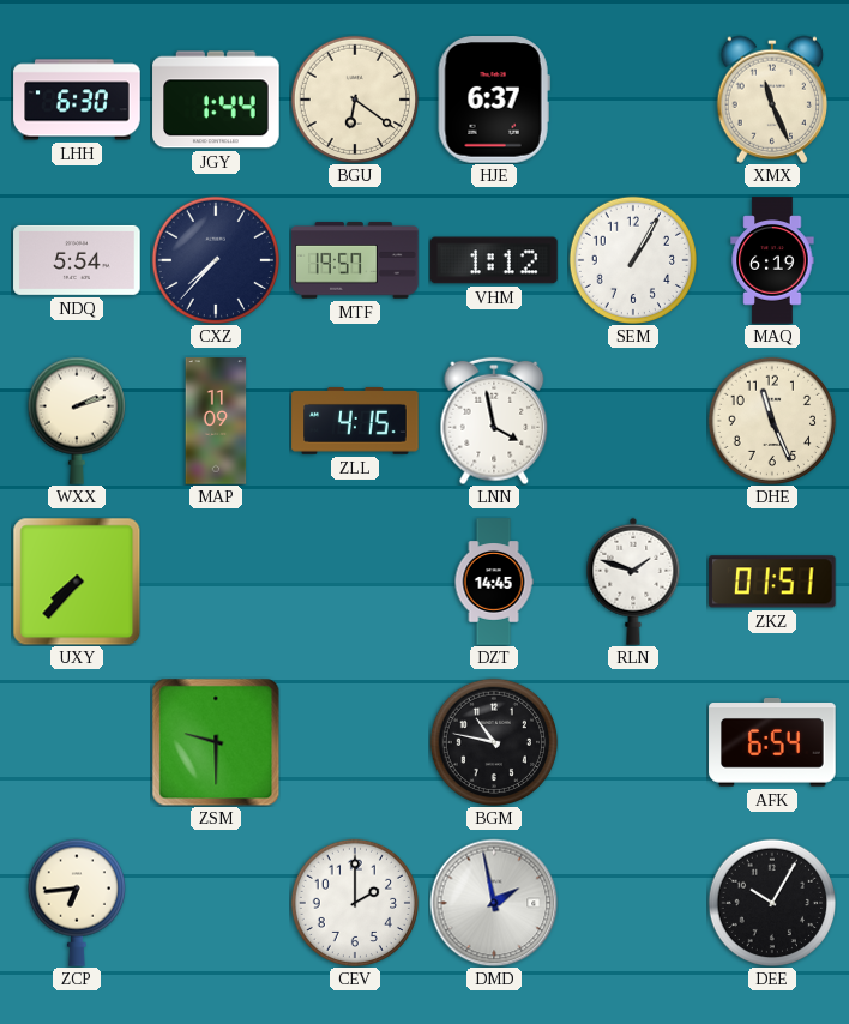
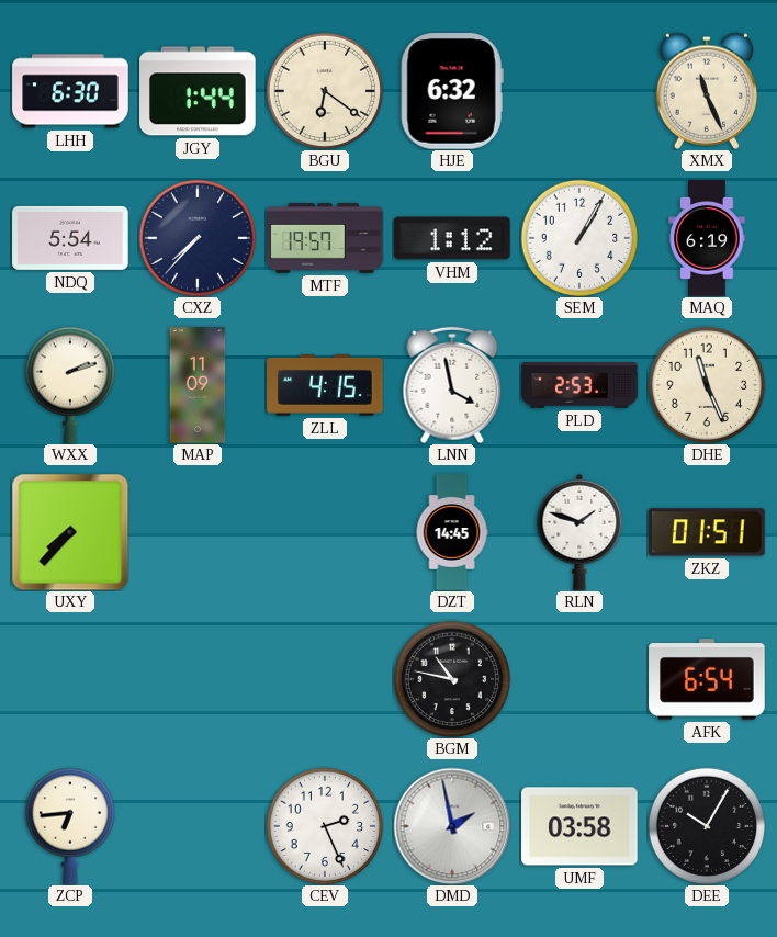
HJE: 6:37 -> 6:32
PLD: none -> 2:53
ZSM: 9:30 -> none
CEV: 2:00 -> 2:26
UMF: none -> 03:58
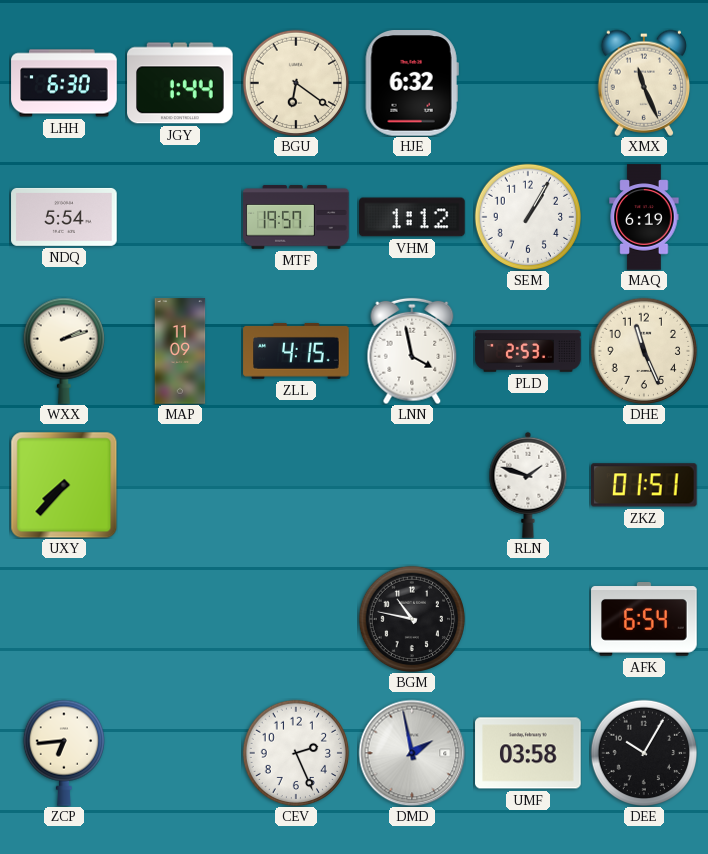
CXZ: 7:37 -> none
DZT: 14:45 -> none
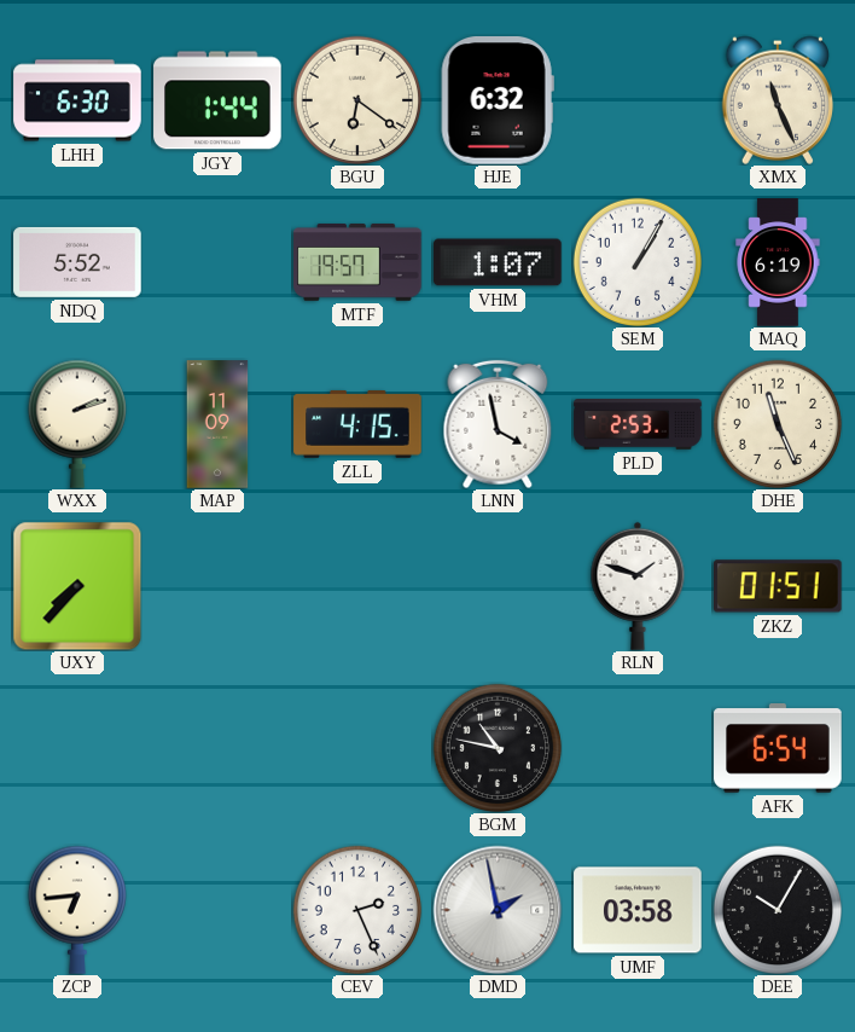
NDQ: 5:54 -> 5:52
VHM: 1:12 -> 1:07
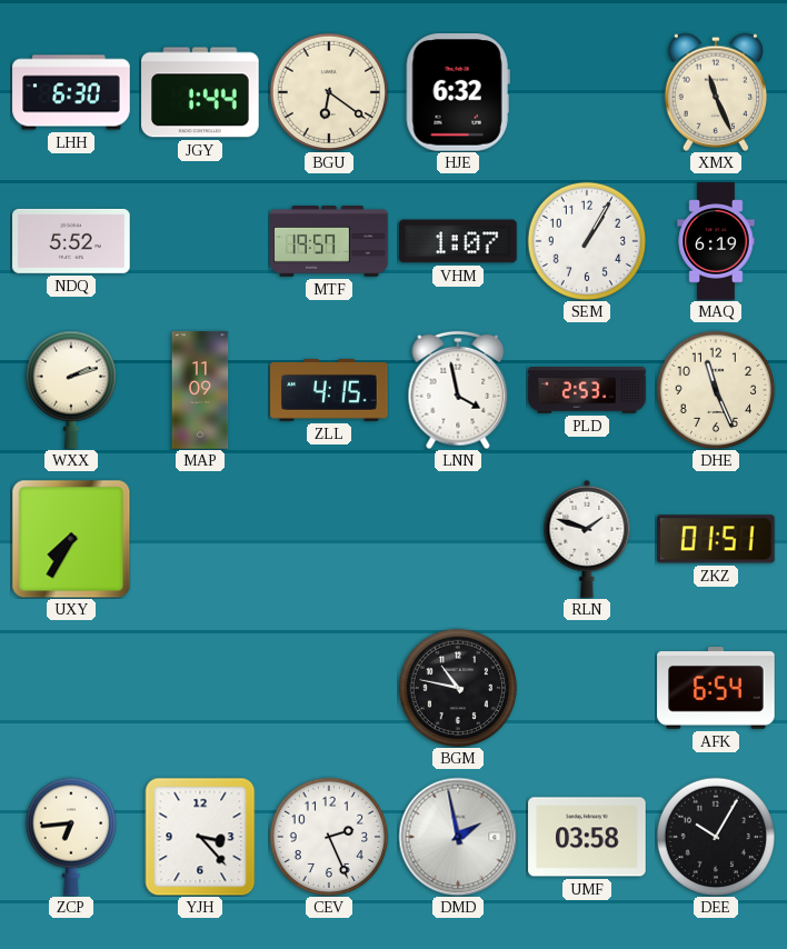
UXY: 7:37 -> 7:35
YJH: none -> 3:23
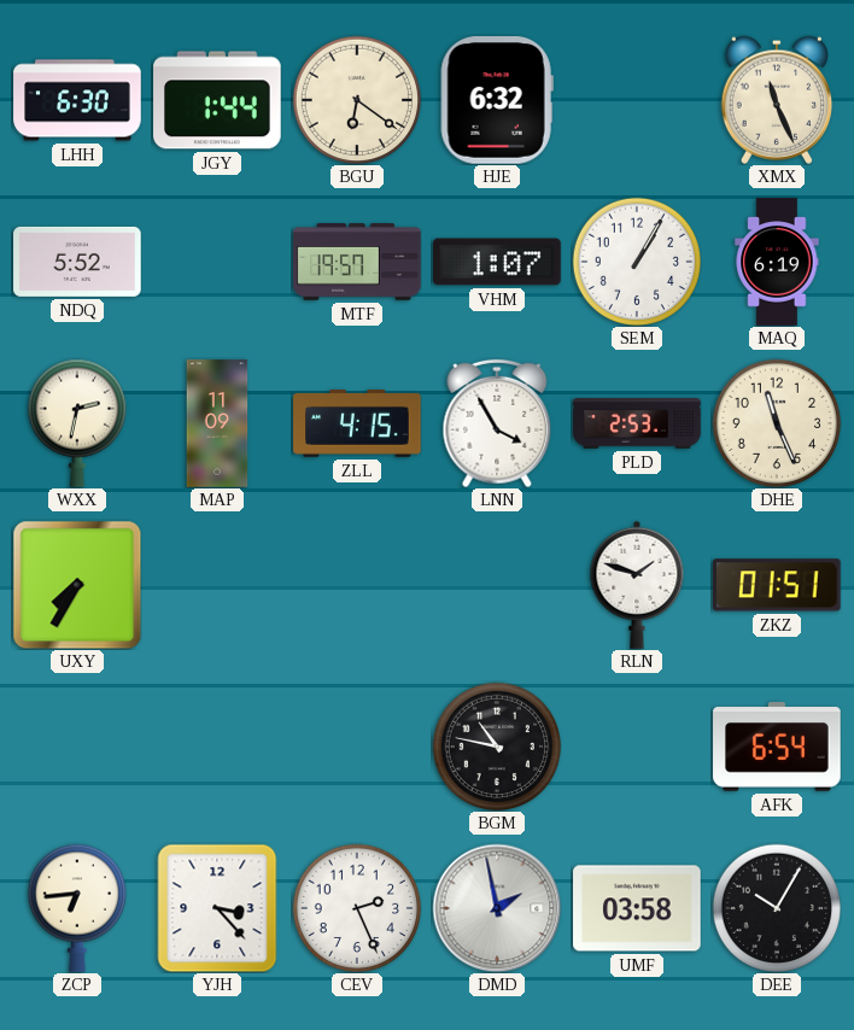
WXX: 2:12 -> 2:32
LNN: 3:58 -> 3:55
